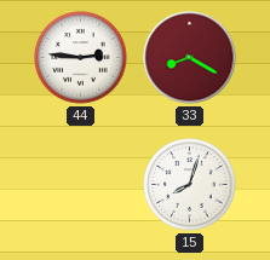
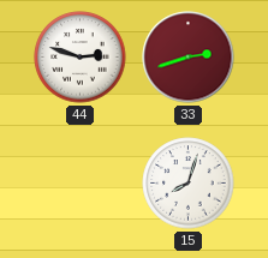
44: 2:46 -> 2:48
33: 8:20 -> 2:42
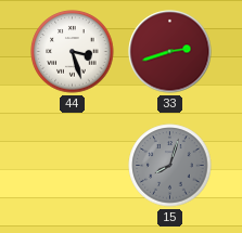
44: 2:48 -> 3:27
15 dial: white -> grey
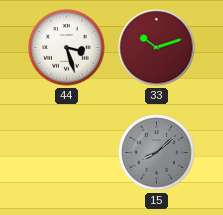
33: 2:42 -> 10:12
15: 8:03 -> 8:08
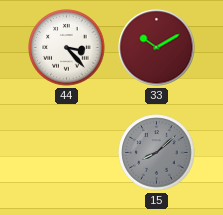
44: 3:27 -> 3:23
33: 10:12 -> 10:10
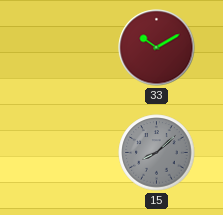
44: 3:23 -> none
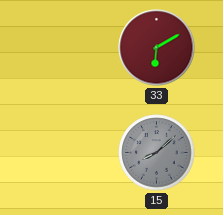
33: 10:10 -> 6:10
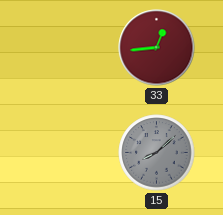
33: 6:10 -> 12:44
